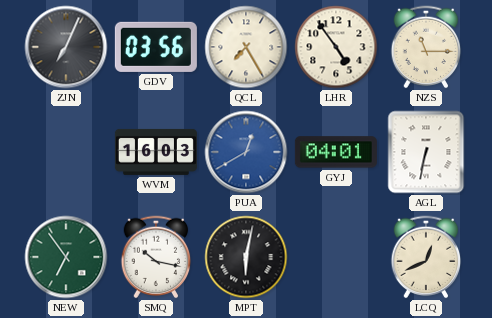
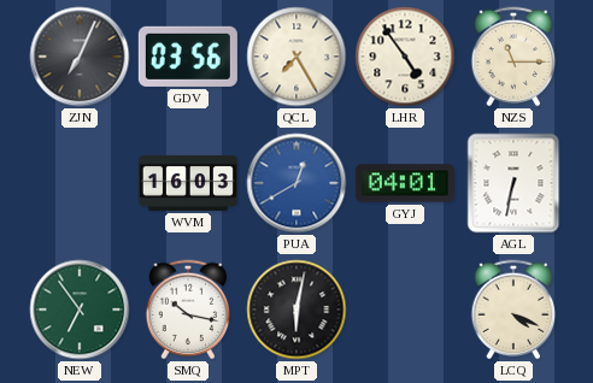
LCQ: 12:41 -> 4:19
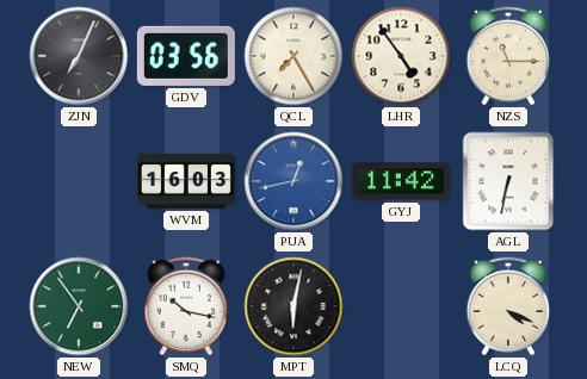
PUA: 12:40 -> 12:43
GYJ: 04:01 -> 11:42
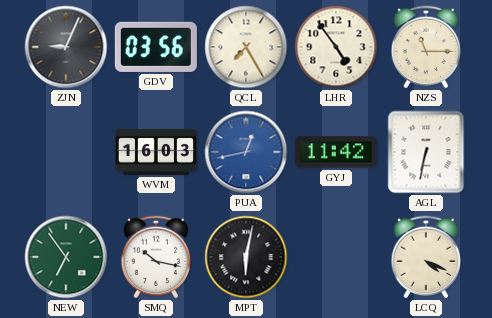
ZJN: 7:04 -> 9:04
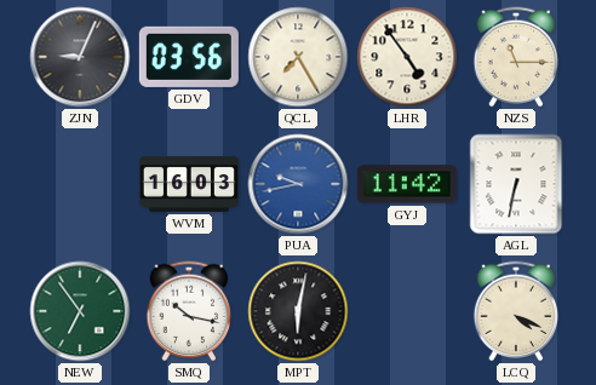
PUA: 12:43 -> 9:43
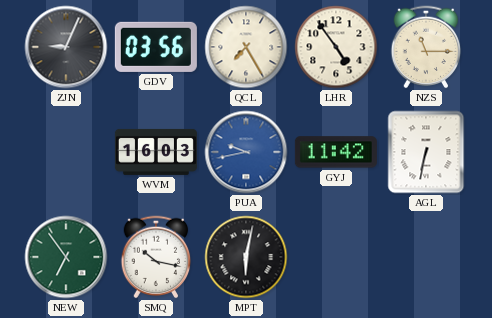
LCQ: 4:19 -> none
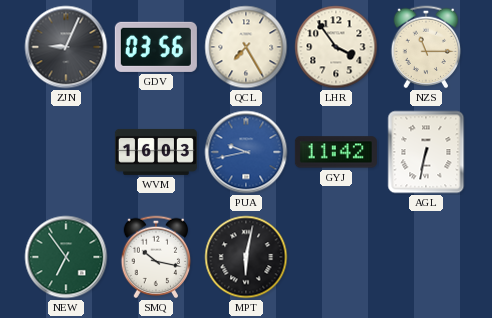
LHR: 4:54 -> 3:54
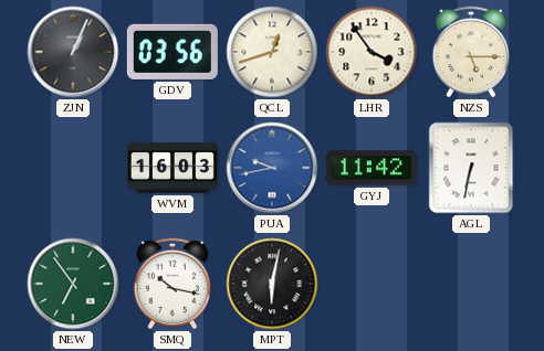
ZJN: 9:04 -> 1:04
QCL: 7:25 -> 12:42
NZS: 11:15 -> 5:15
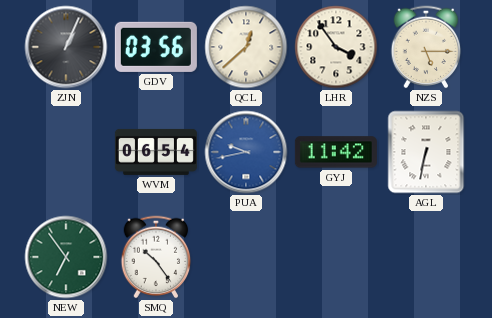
QCL: 12:42 -> 12:38
WVM: 16:03 -> 06:54
SMQ: 10:17 -> 10:24
MPT: 6:02 -> none
